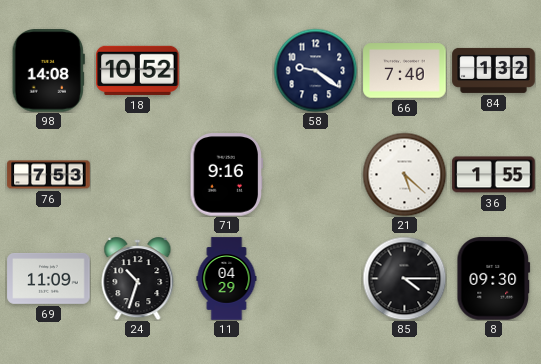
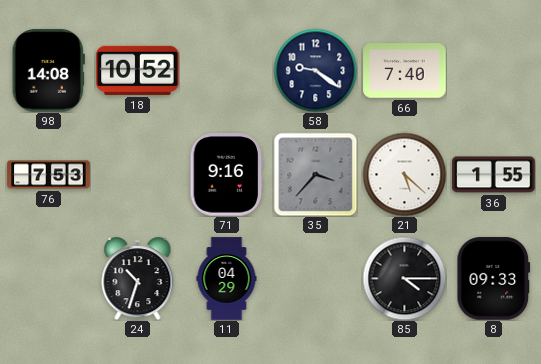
84: 1:32 -> none
35: none -> 3:37
69: 11:09 -> none
8: 09:30 -> 09:33
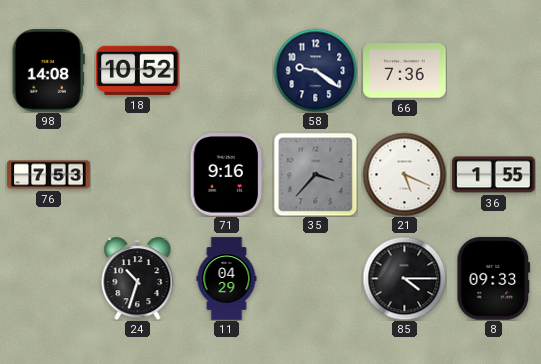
66: 7:40 -> 7:36
21: 5:22 -> 5:19
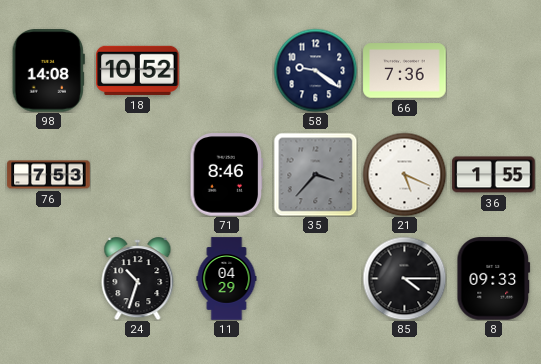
71: 9:16 -> 8:46
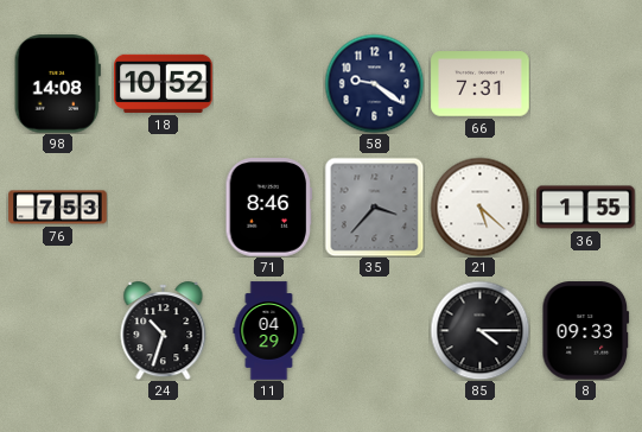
66: 7:36 -> 7:31
21: 5:19 -> 5:22
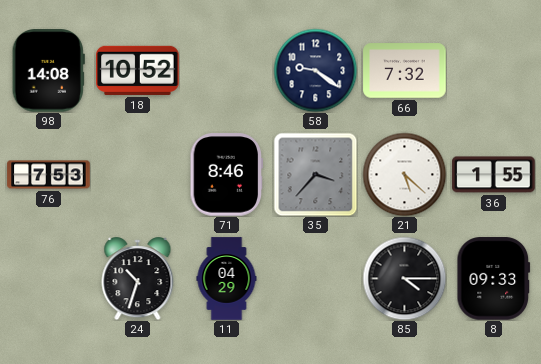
66: 7:31 -> 7:32
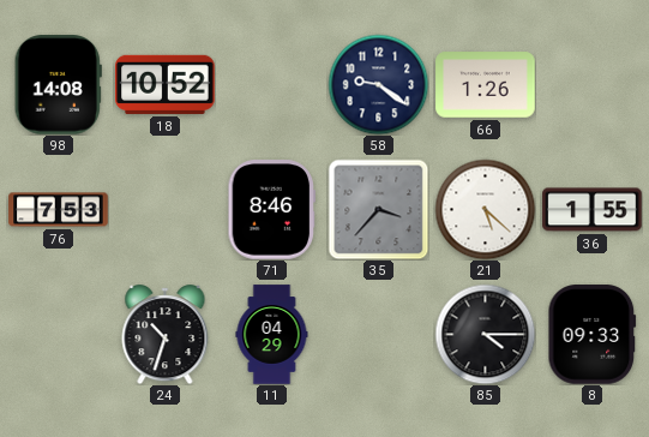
66: 7:32 -> 1:26
